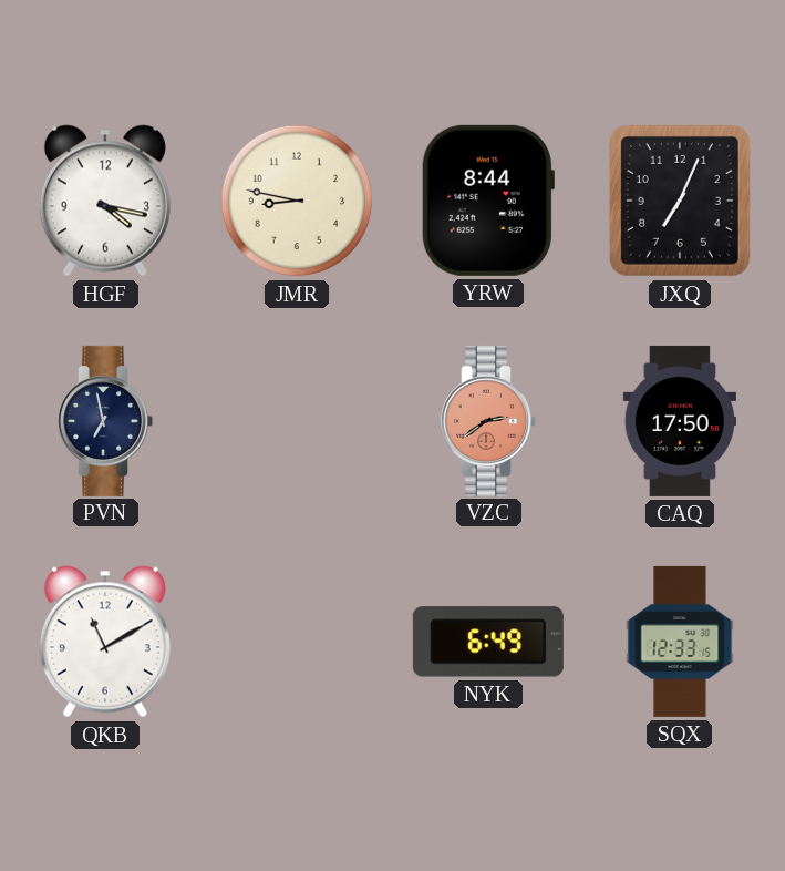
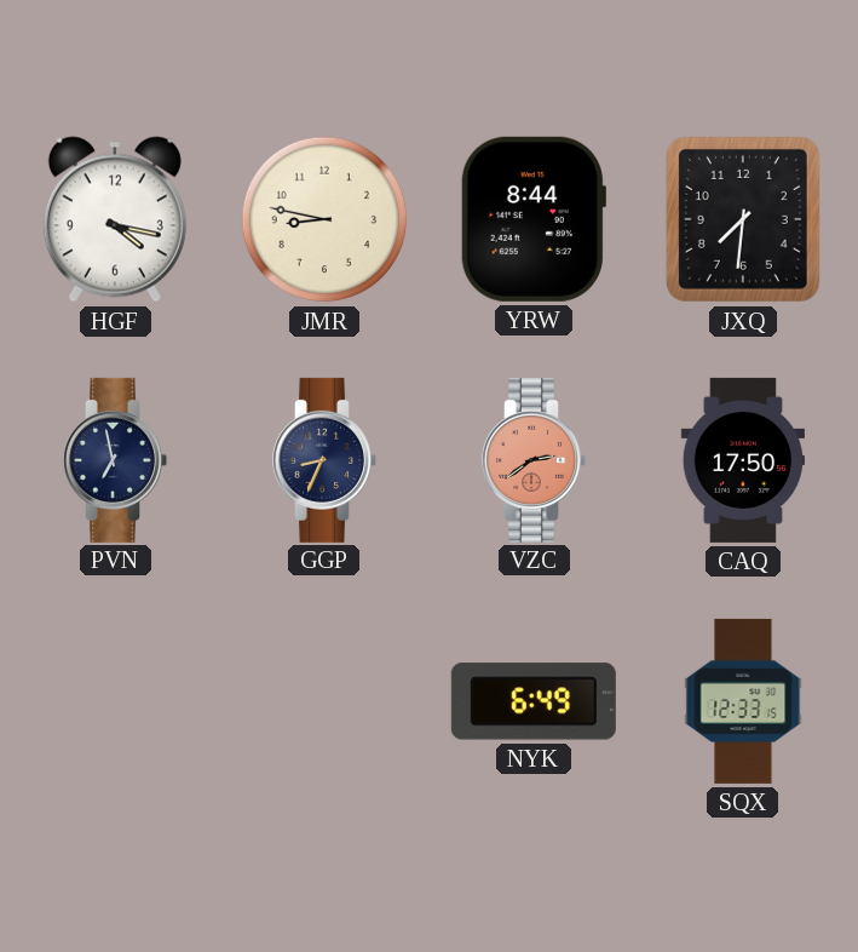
JXQ: 7:04 -> 7:31
GGP: none -> 8:34
QKB: 11:10 -> none
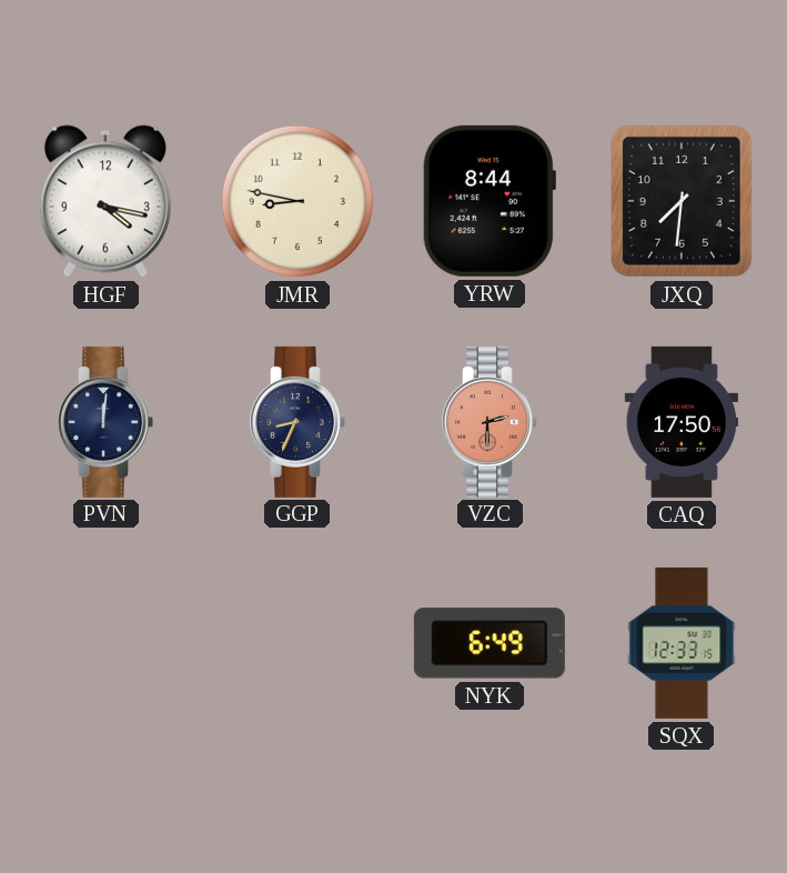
PVN: 6:58 -> 12:01
VZC: 2:39 -> 2:30
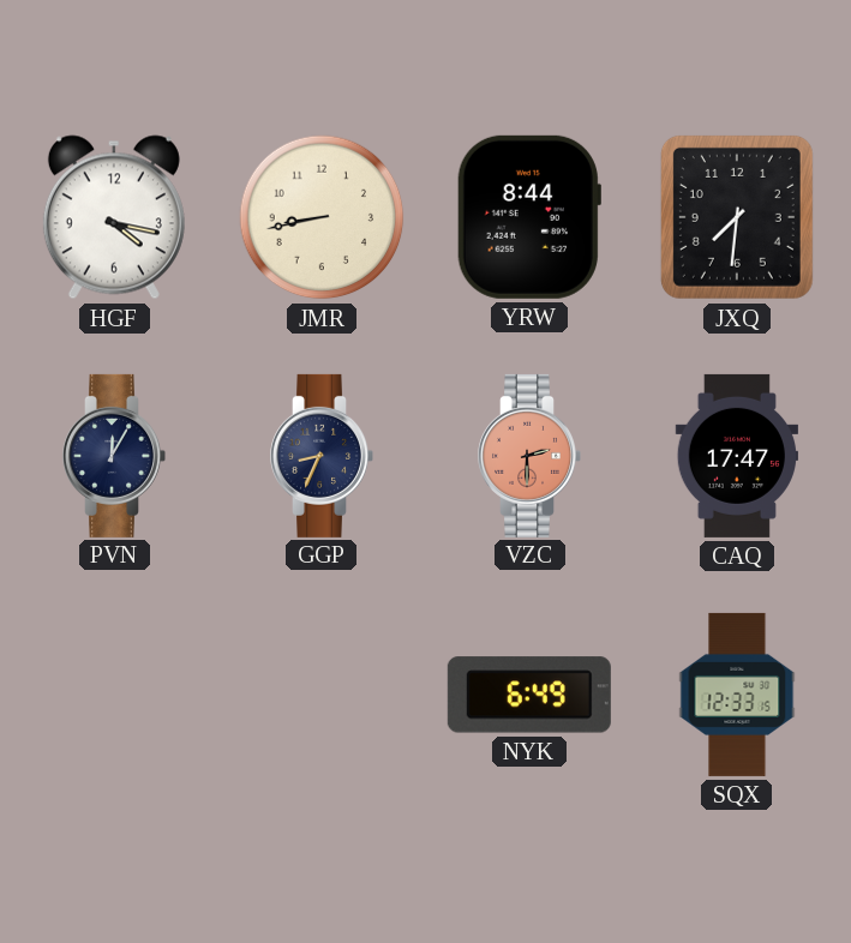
JMR: 8:47 -> 8:43
PVN: 12:01 -> 12:05
CAQ: 17:50 -> 17:47
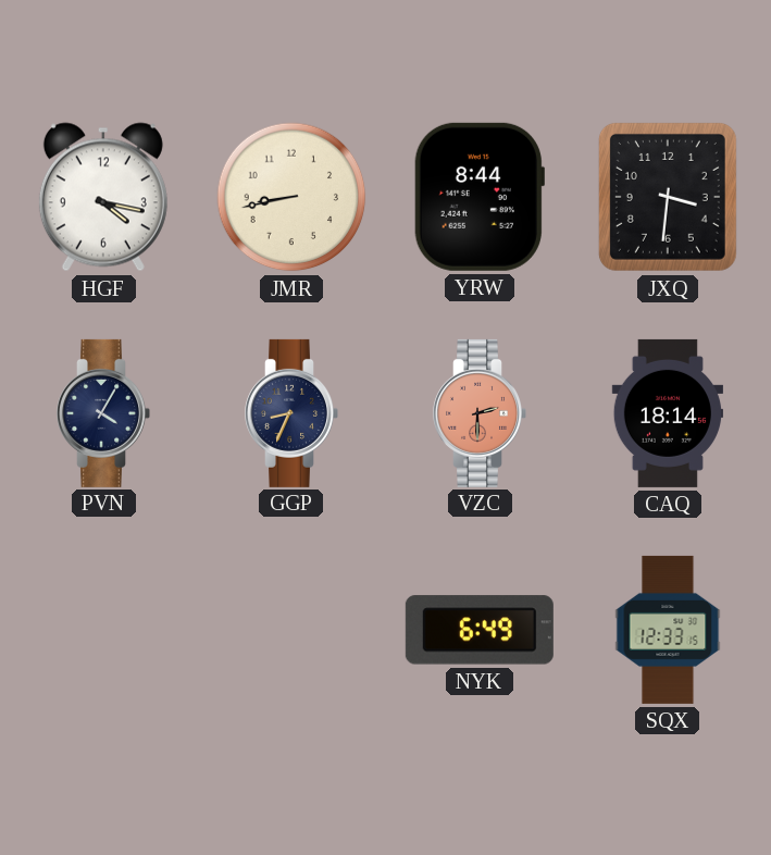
JXQ: 7:31 -> 3:31
PVN: 12:05 -> 4:05
CAQ: 17:47 -> 18:14
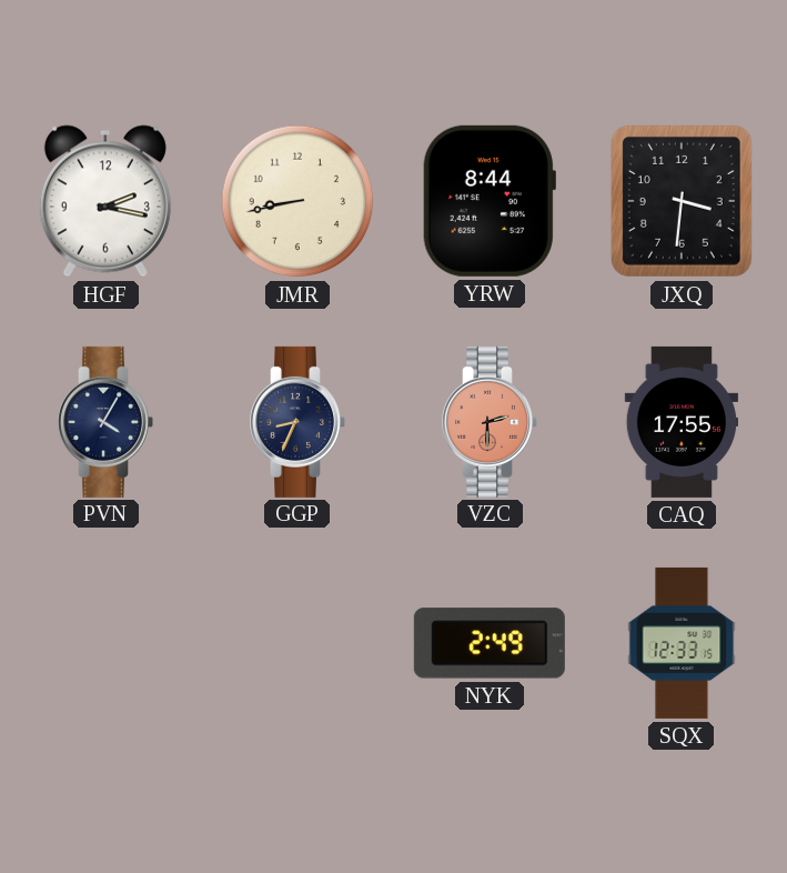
HGF: 4:17 -> 2:17
CAQ: 18:14 -> 17:55
NYK: 6:49 -> 2:49
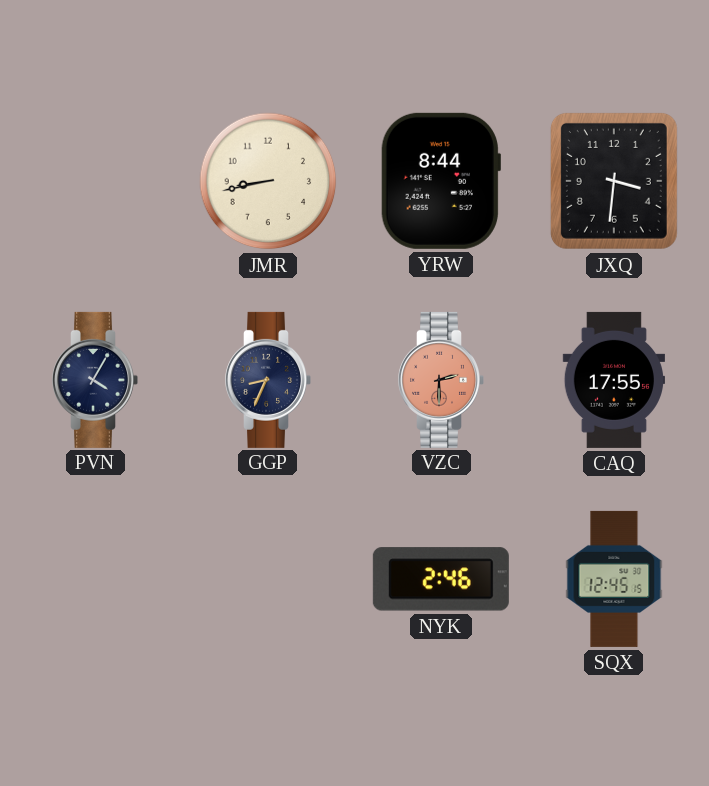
HGF: 2:17 -> none
NYK: 2:49 -> 2:46
SQX: 12:33 -> 12:45
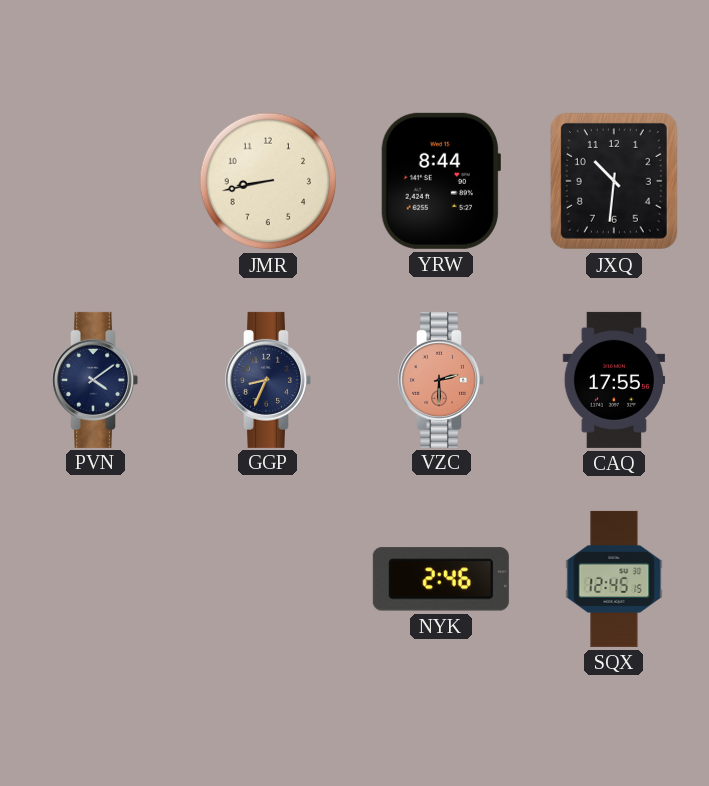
JXQ: 3:31 -> 10:31
PVN: 4:05 -> 4:09
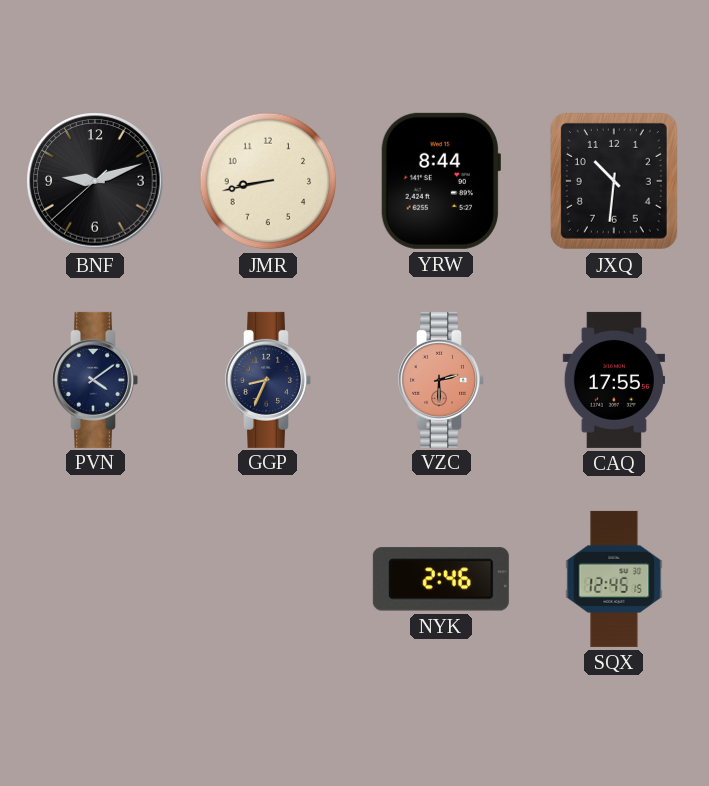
BNF: none -> 9:11
